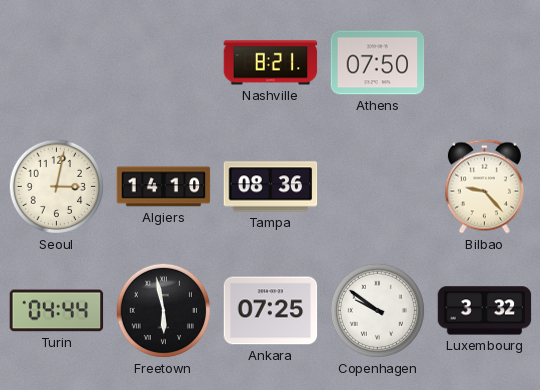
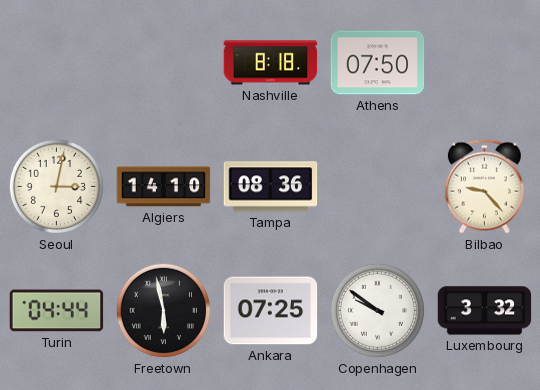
Nashville: 8:21 -> 8:18
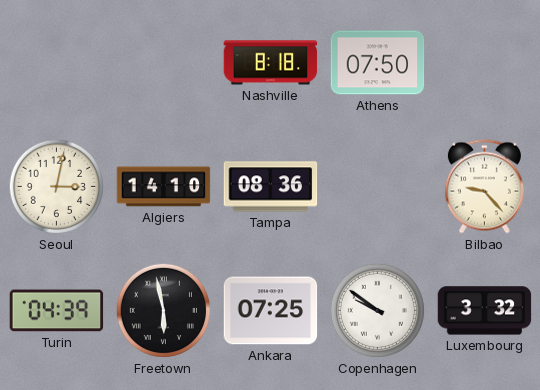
Turin: 04:44 -> 04:39
